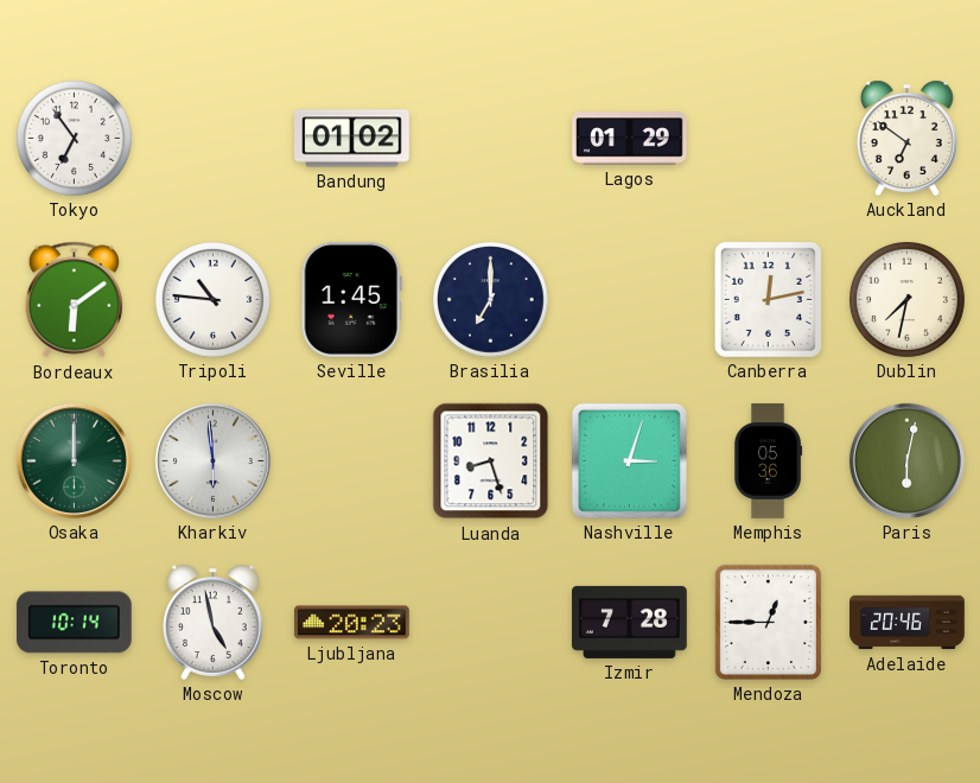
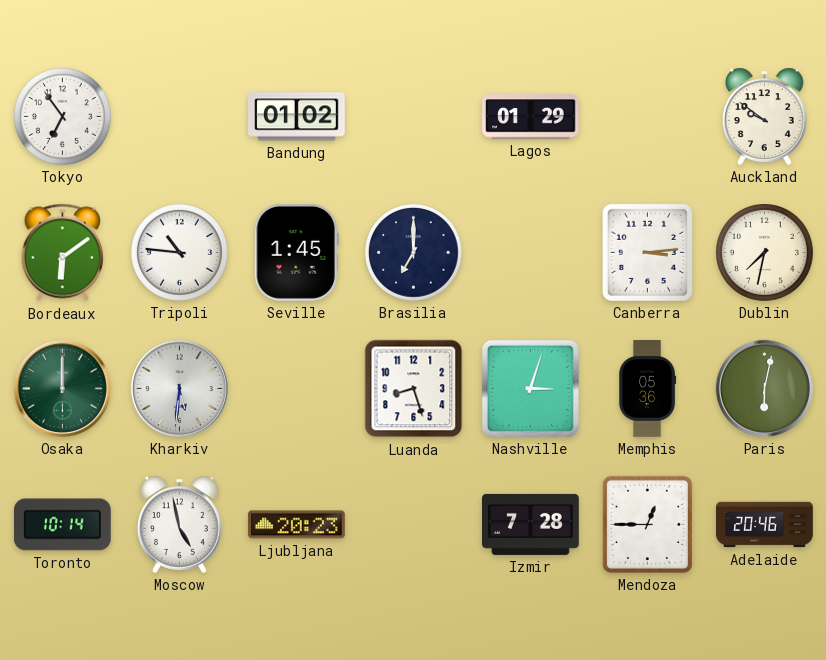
Auckland: 6:51 -> 9:51
Canberra: 12:13 -> 3:14
Kharkiv: 5:59 -> 5:31
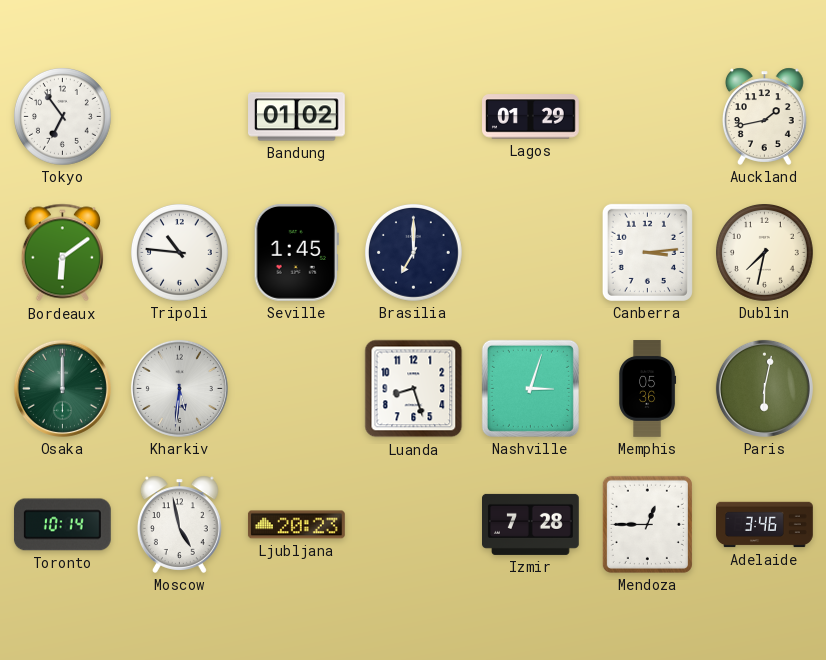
Auckland: 9:51 -> 1:43
Adelaide: 20:46 -> 3:46
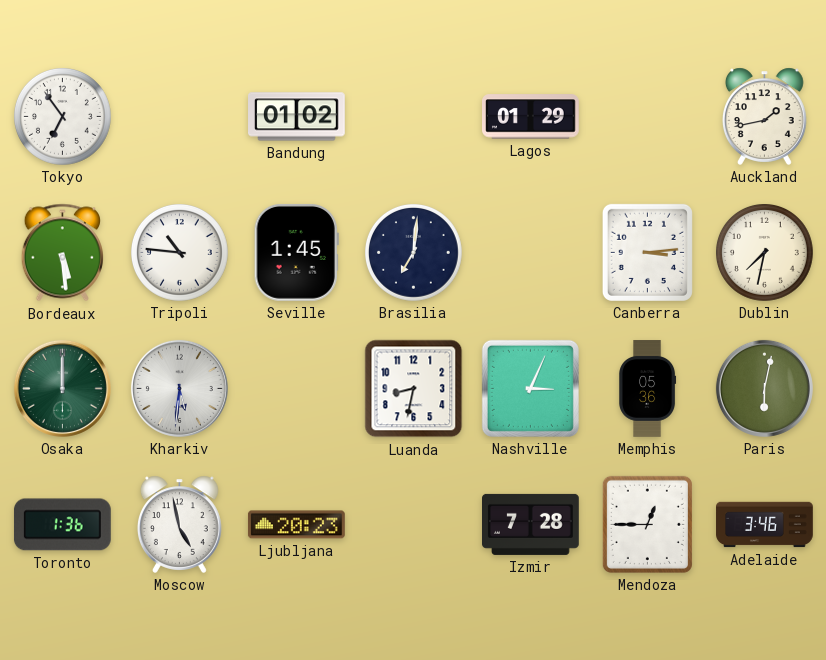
Bordeaux: 6:09 -> 5:29
Brasilia: 7:00 -> 7:01
Luanda: 8:27 -> 8:32
Nashville: 3:03 -> 3:04
Toronto: 10:14 -> 1:36
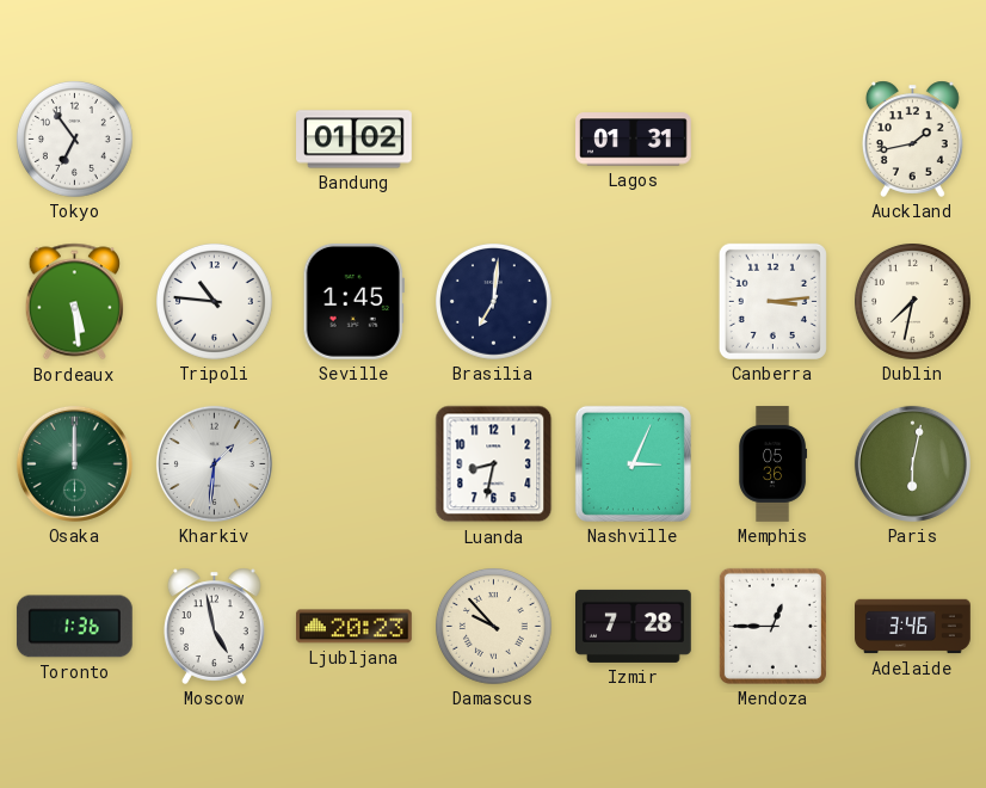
Lagos: 01:29 -> 01:31
Kharkiv: 5:31 -> 1:31
Damascus: none -> 9:53
